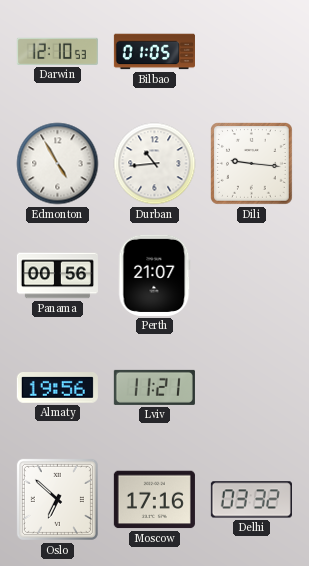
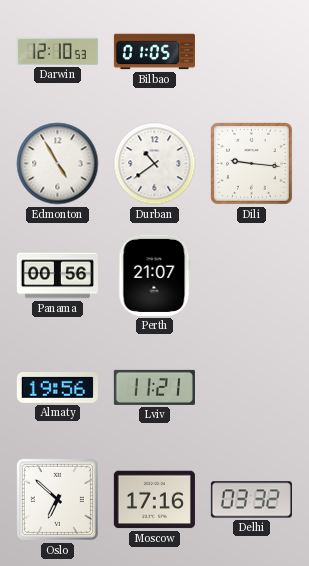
Durban: 10:44 -> 10:39
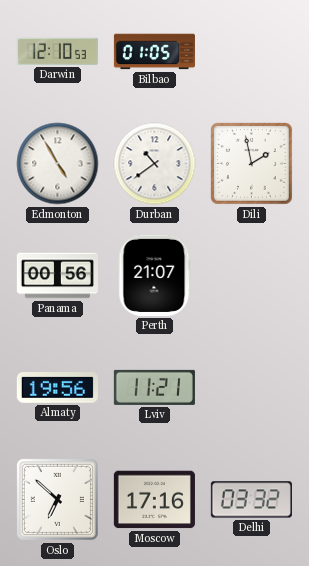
Dili: 9:16 -> 1:58
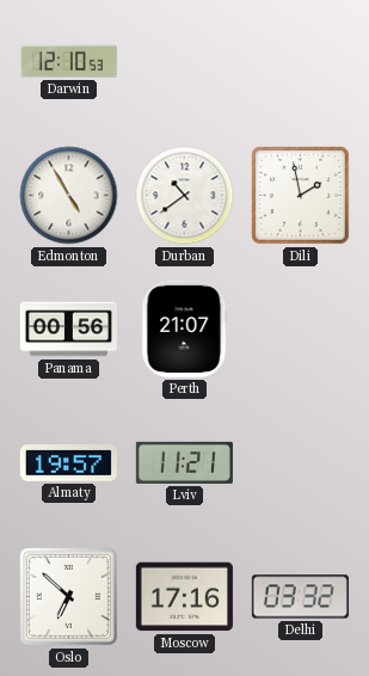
Bilbao: 01:05 -> none
Almaty: 19:56 -> 19:57
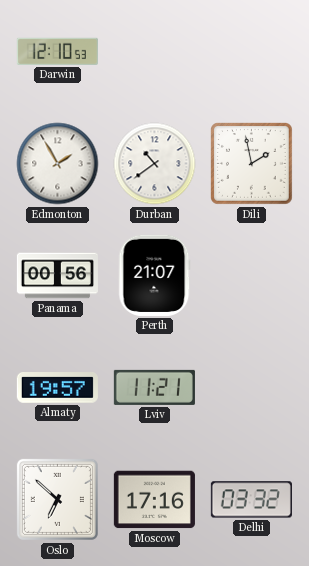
Edmonton: 4:55 -> 1:55
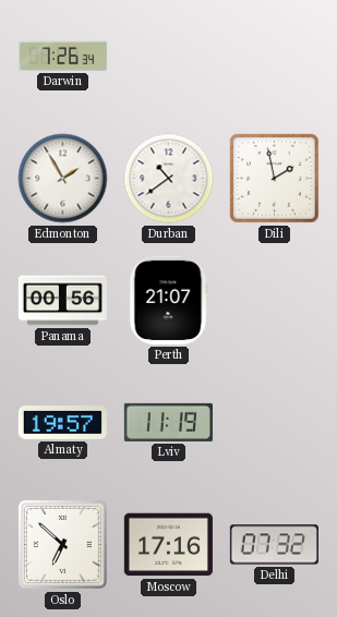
Darwin: 12:10 -> 7:26
Lviv: 11:21 -> 11:19
Delhi: 03:32 -> 07:32
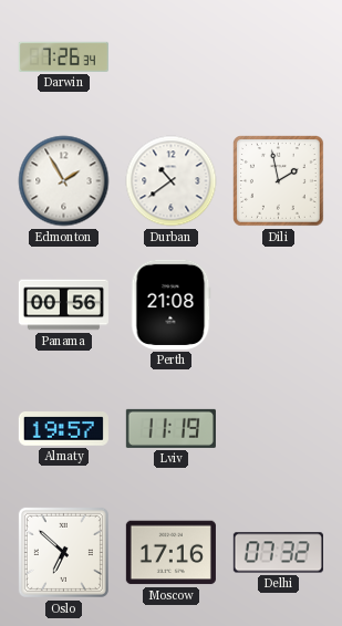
Perth: 21:07 -> 21:08
